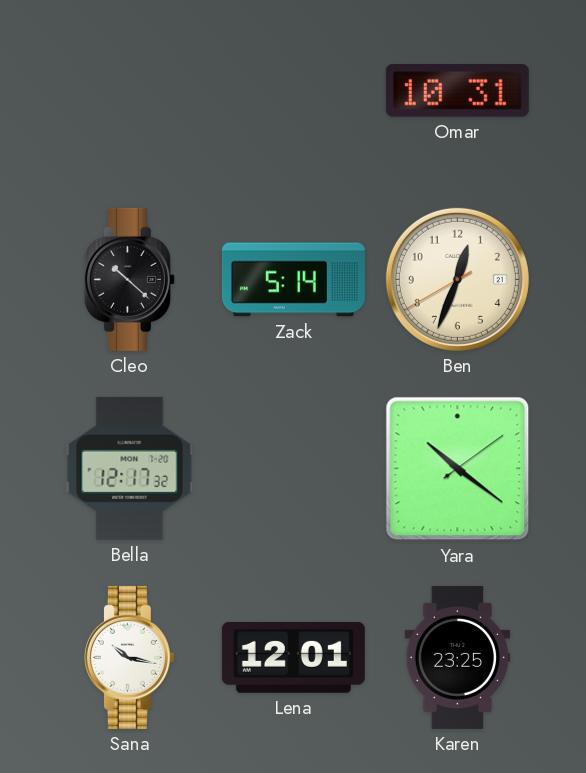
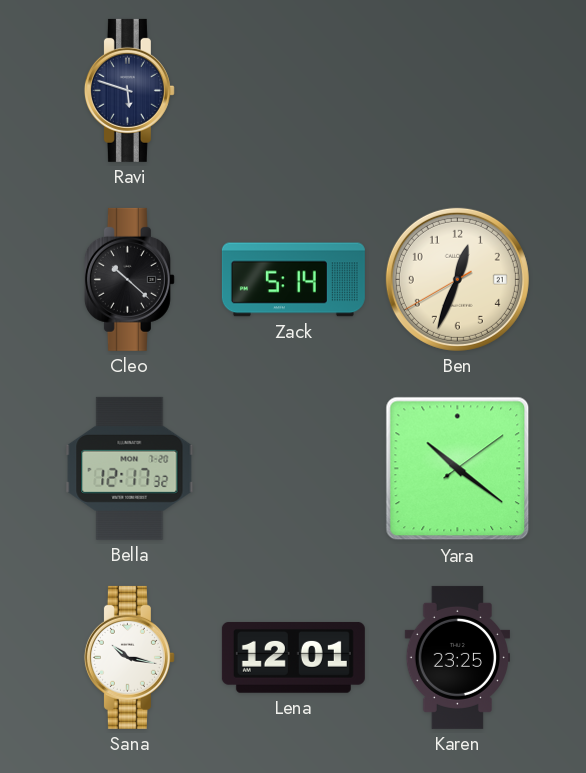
Ravi: none -> 5:48
Omar: 10:31 -> none
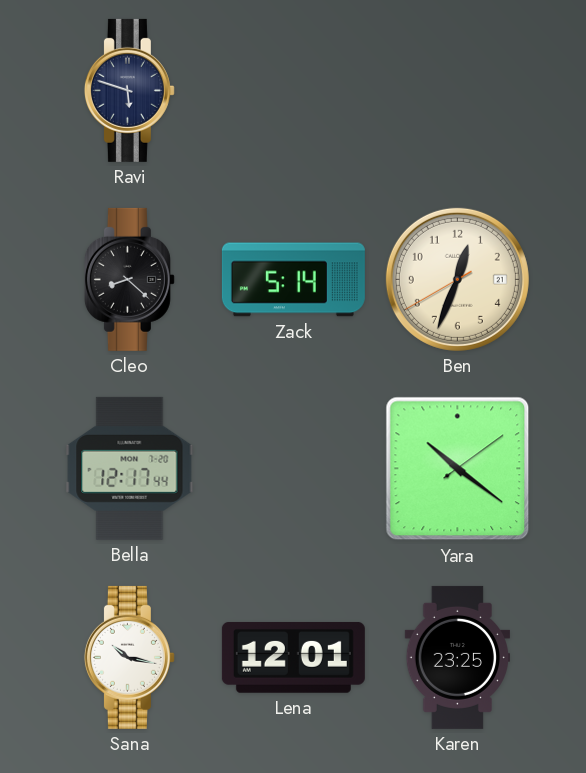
Cleo: 10:22 -> 8:22
Bella: 12:17:32 -> 12:17:44
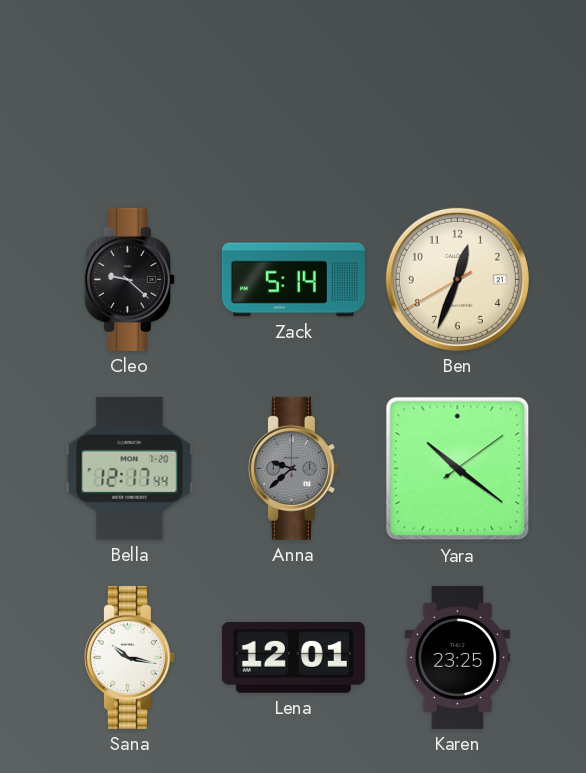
Ravi: 5:48 -> none
Cleo: 8:22 -> 9:22
Anna: none -> 9:38
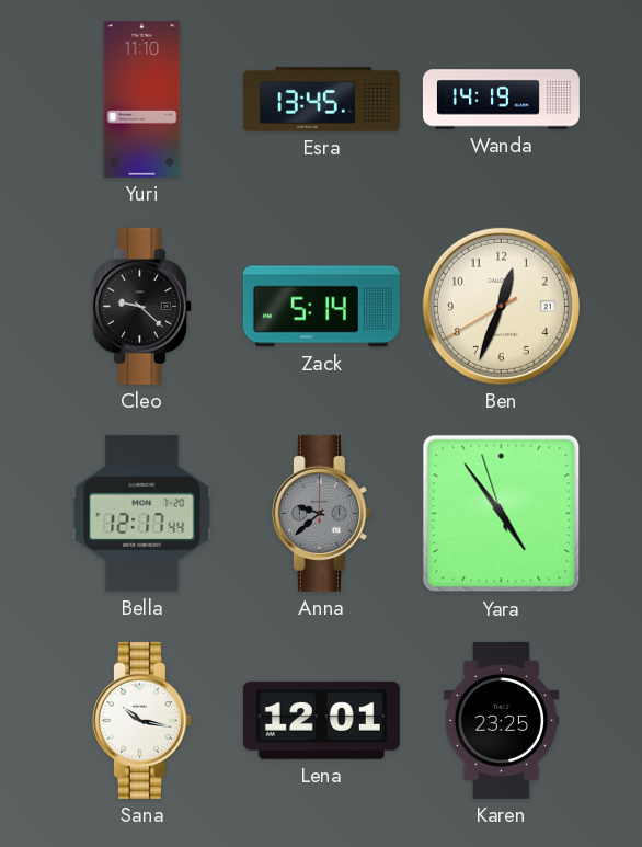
Yuri: none -> 11:10
Esra: none -> 13:45
Wanda: none -> 14:19
Yara: 10:21 -> 4:53
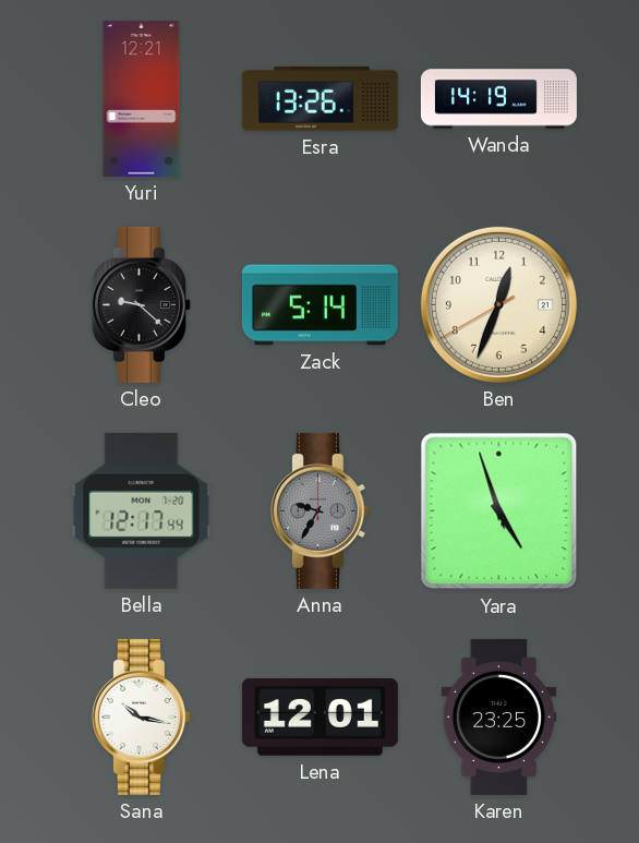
Yuri: 11:10 -> 12:21
Esra: 13:45 -> 13:26
Anna: 9:38 -> 9:35
Yara: 4:53 -> 4:56
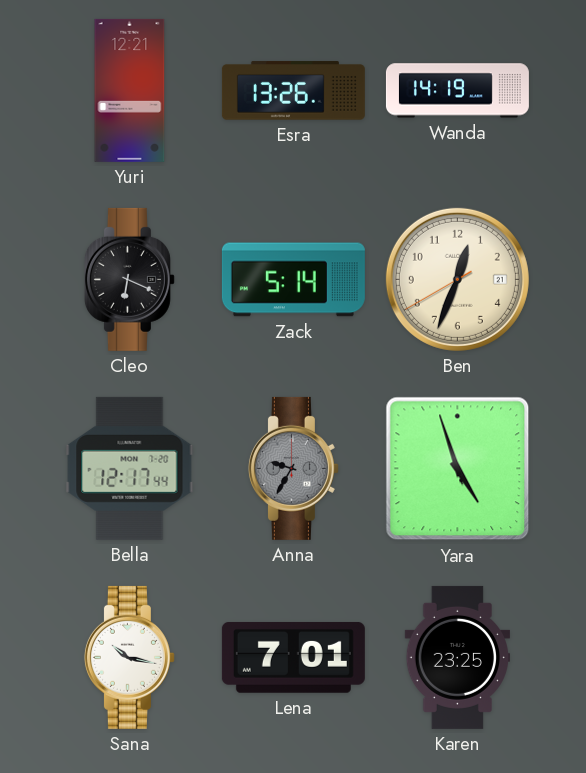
Cleo: 9:22 -> 6:19
Lena: 12:01 -> 7:01
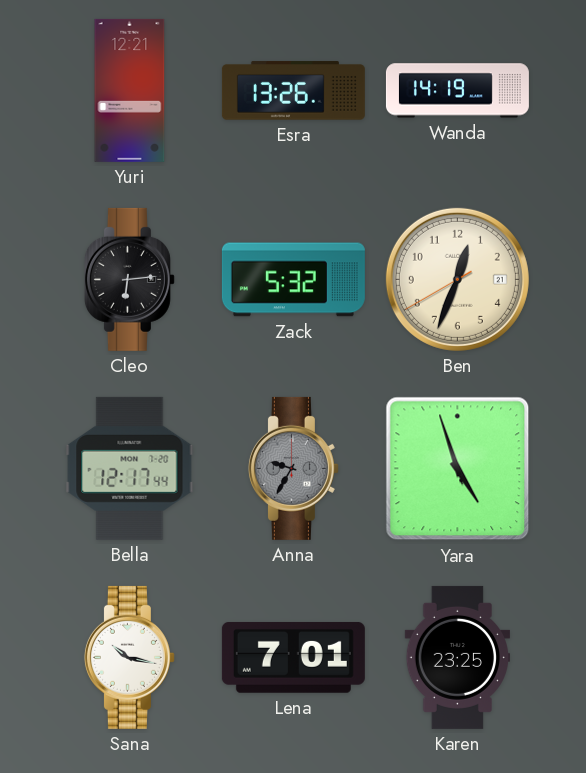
Cleo: 6:19 -> 6:14
Zack: 5:14 -> 5:32
